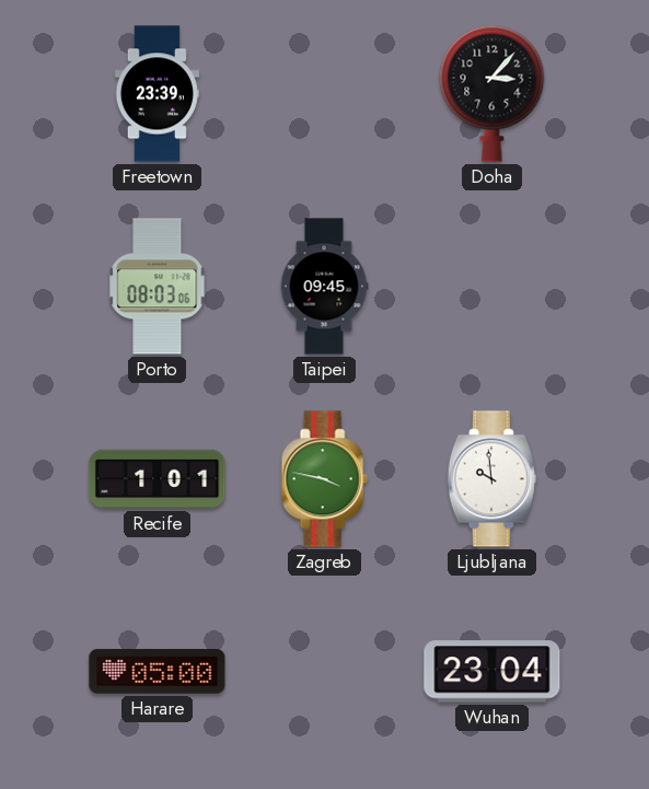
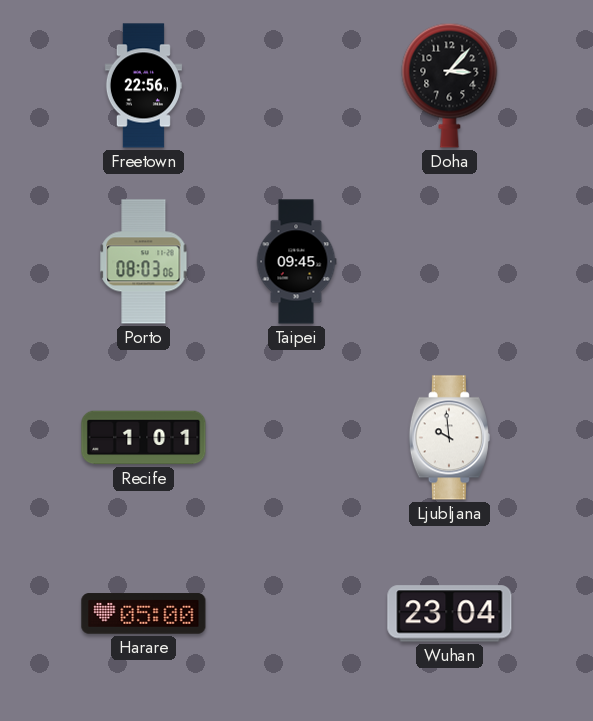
Freetown: 23:39 -> 22:56
Zagreb: 3:47 -> none
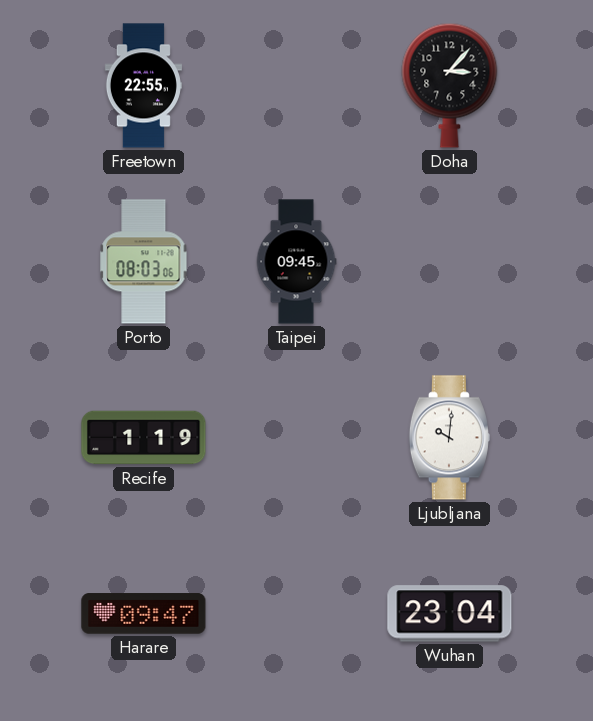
Freetown: 22:56 -> 22:55
Recife: 1:01 -> 1:19
Ljubljana: 9:59 -> 10:01
Harare: 05:00 -> 09:47
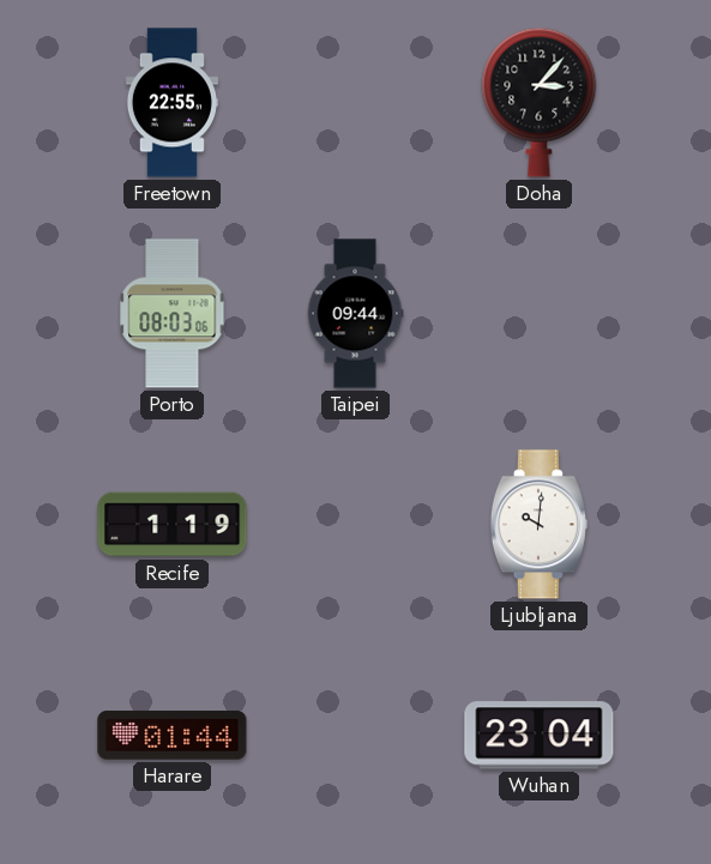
Taipei: 09:45 -> 09:44
Harare: 09:47 -> 01:44
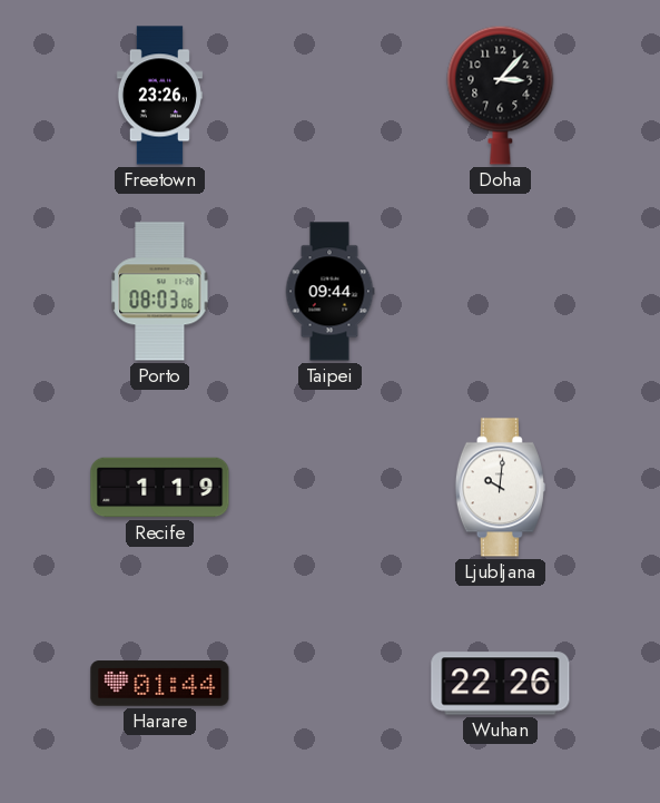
Freetown: 22:55 -> 23:26
Wuhan: 23:04 -> 22:26
